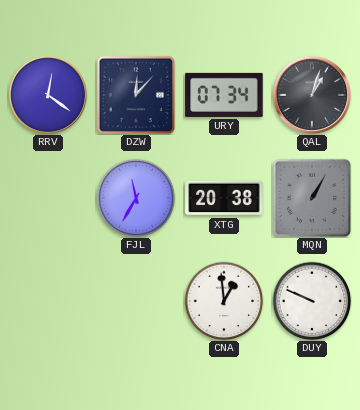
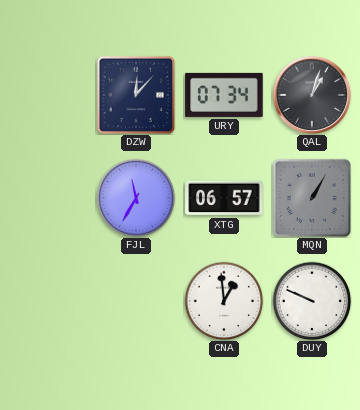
RRV: 12:21 -> none
XTG: 20:38 -> 06:57
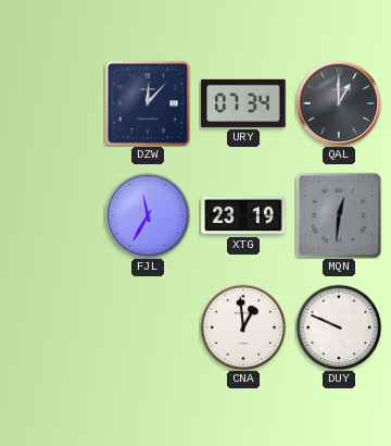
QAL: 1:03 -> 1:00
XTG: 06:57 -> 23:19
MQN: 1:05 -> 12:31
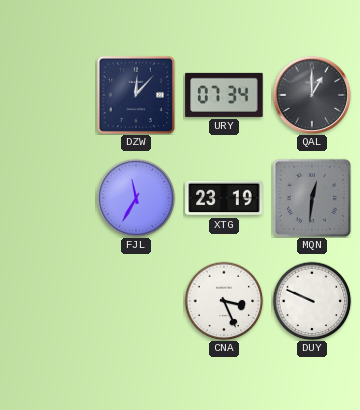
CNA: 12:59 -> 3:26
